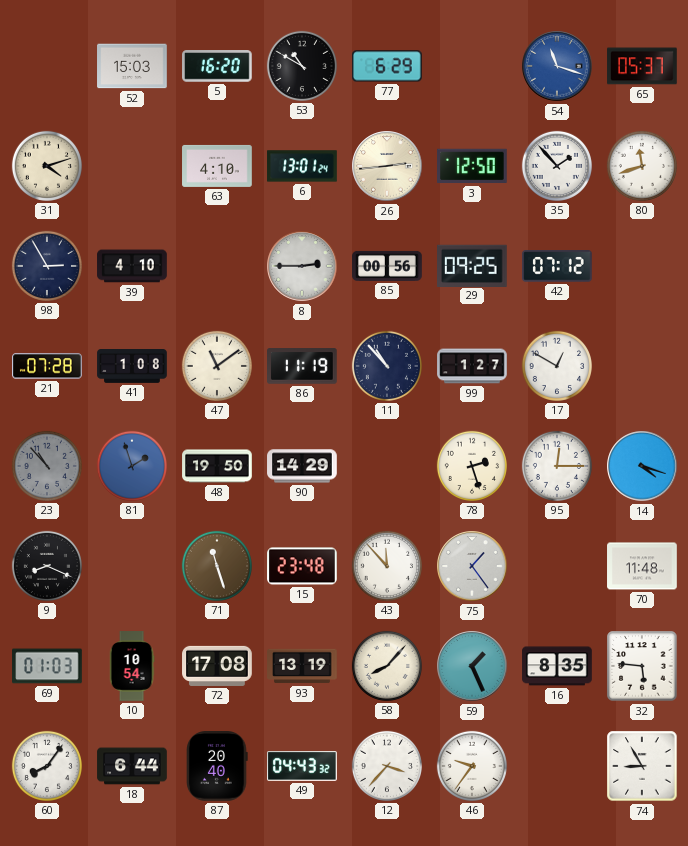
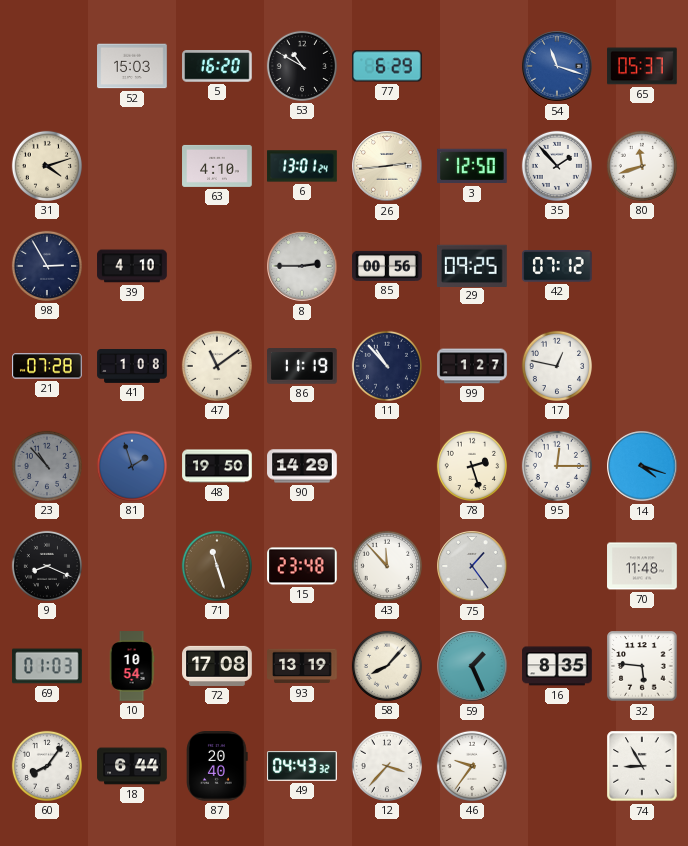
17: 12:50 -> 12:47
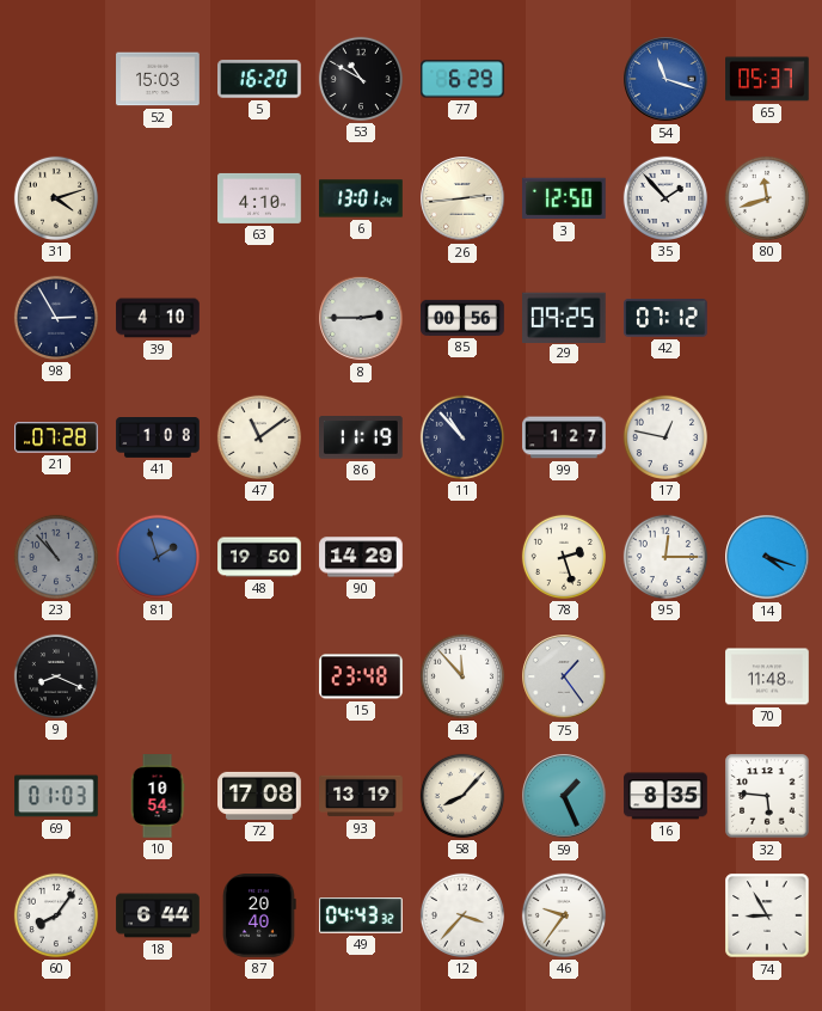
71: 11:27 -> none
